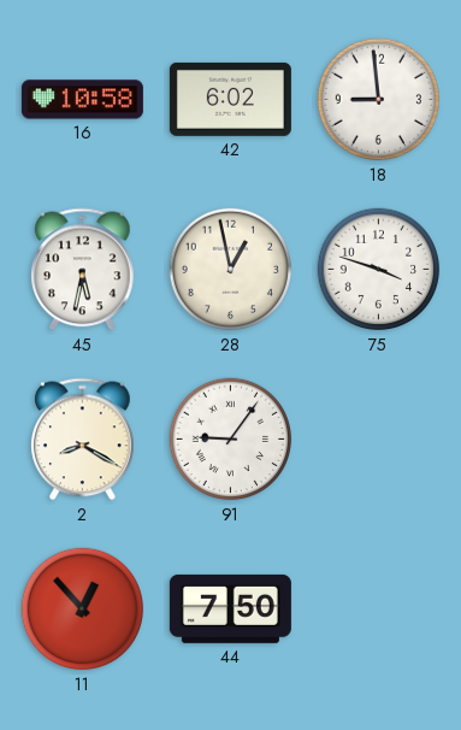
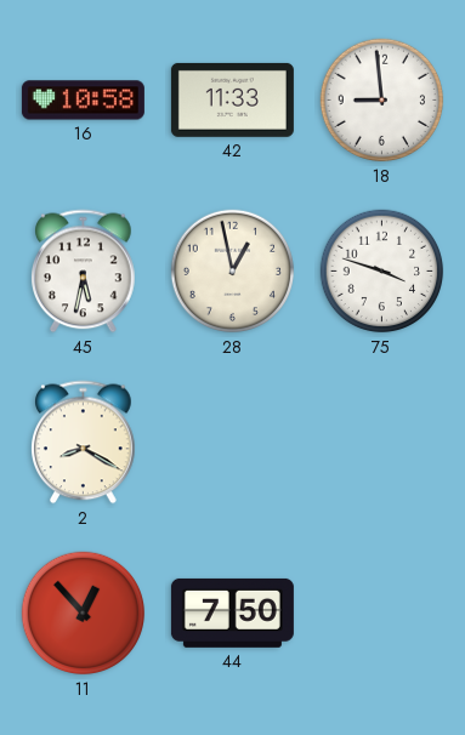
42: 6:02 -> 11:33
91: 9:06 -> none
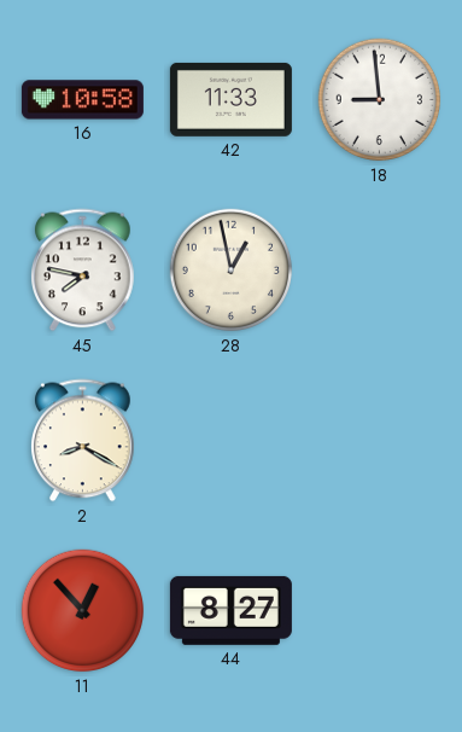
45: 5:32 -> 7:47
75: 3:48 -> none
44: 7:50 -> 8:27
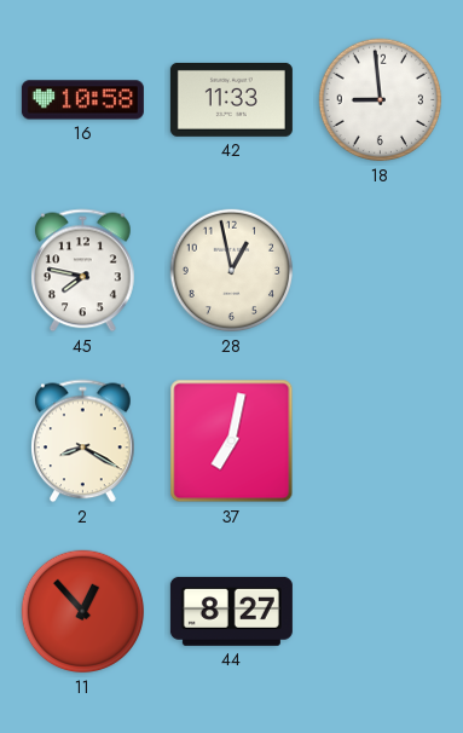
37: none -> 7:02
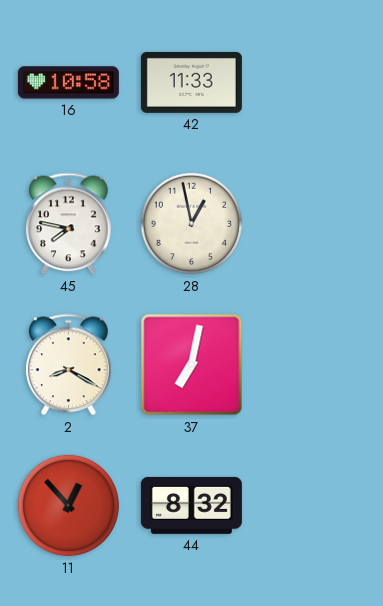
18: 8:59 -> none
44: 8:27 -> 8:32
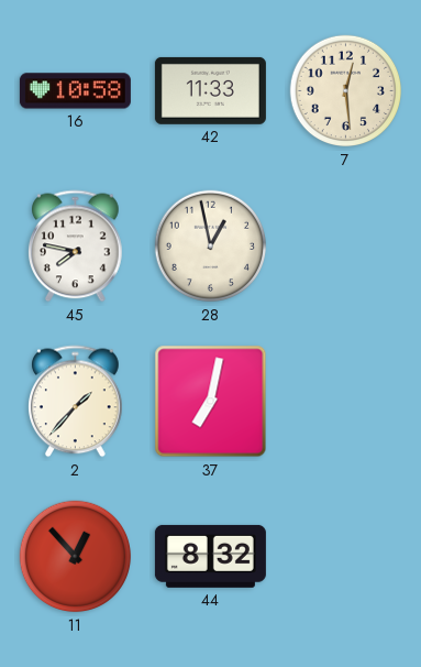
7: none -> 12:29
2: 8:20 -> 1:37
